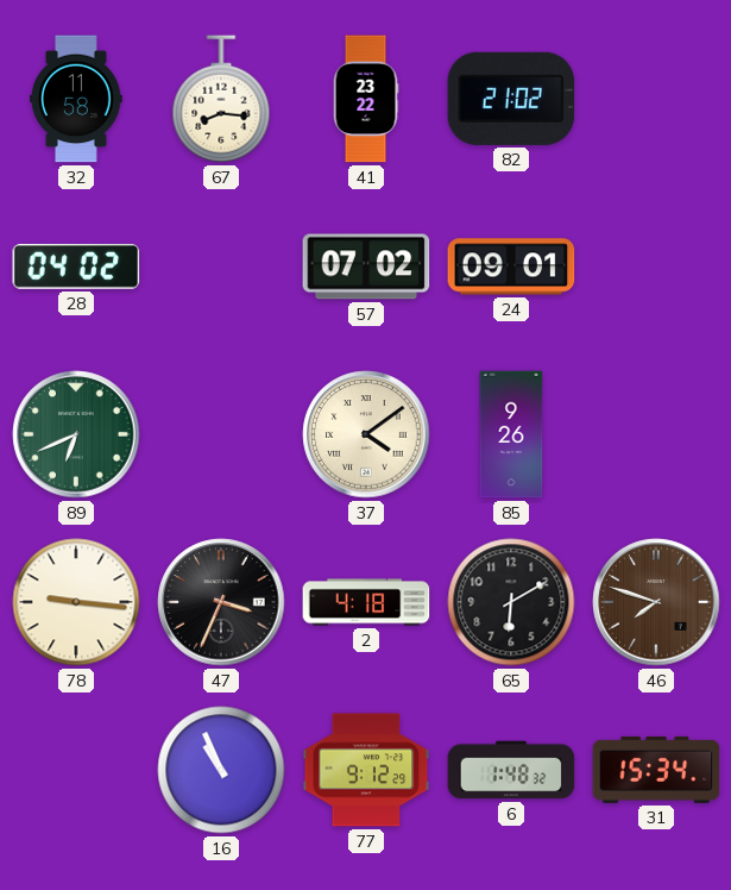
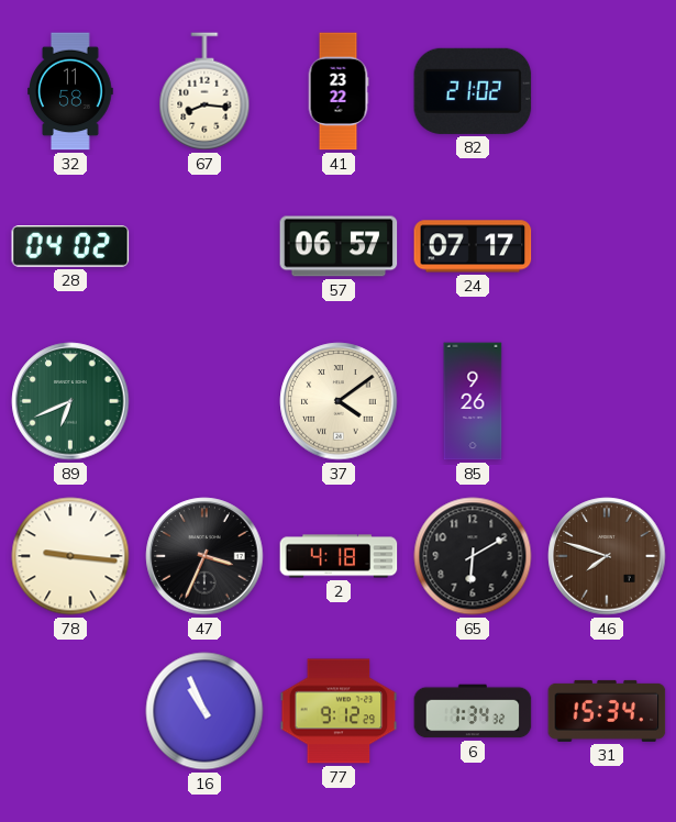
57: 07:02 -> 06:57
24: 09:01 -> 07:17
6: 1:48 -> 1:34
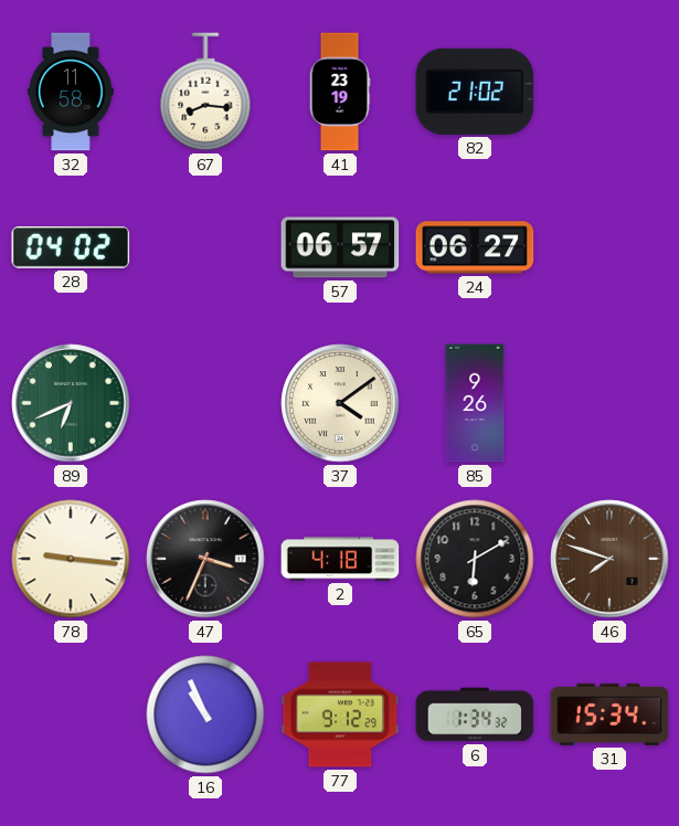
41: 23:22 -> 23:19
24: 07:17 -> 06:27
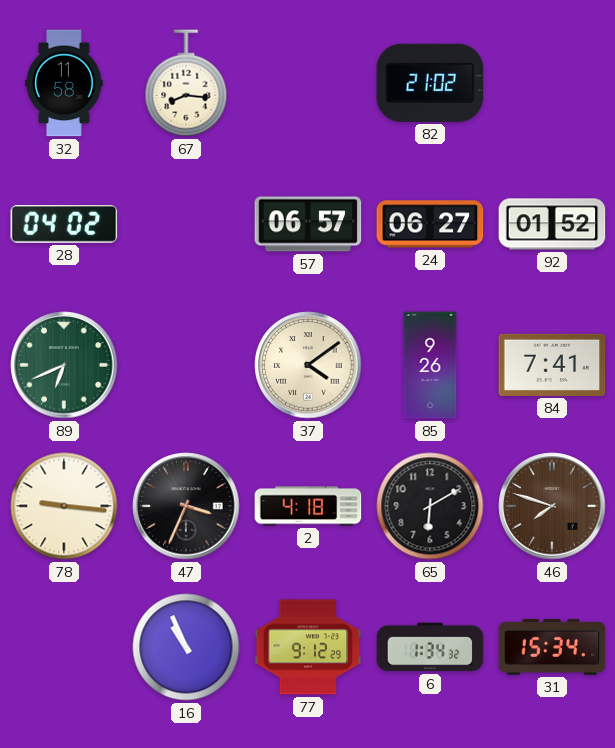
41: 23:19 -> none
92: none -> 01:52
84: none -> 7:41
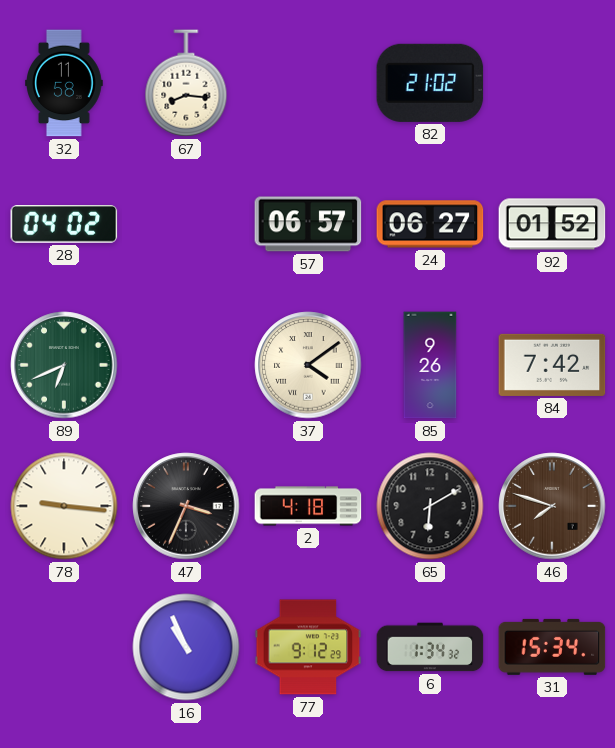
84: 7:41 -> 7:42
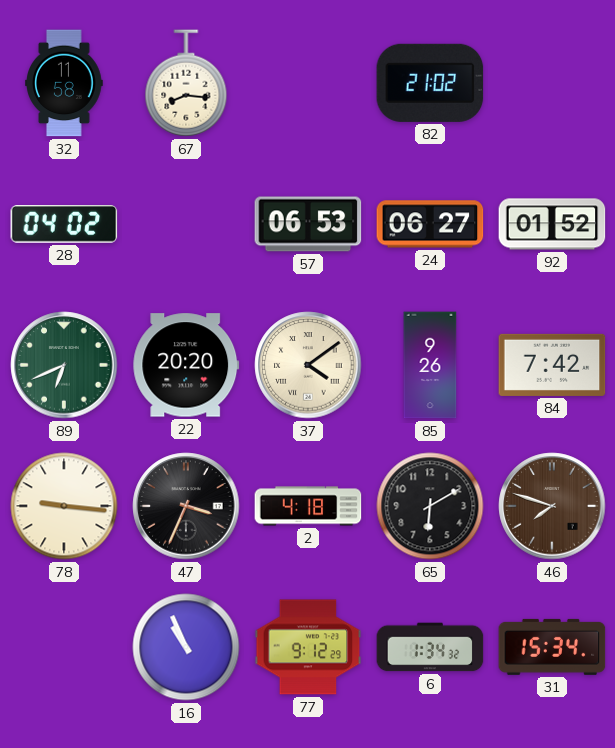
57: 06:57 -> 06:53
22: none -> 20:20
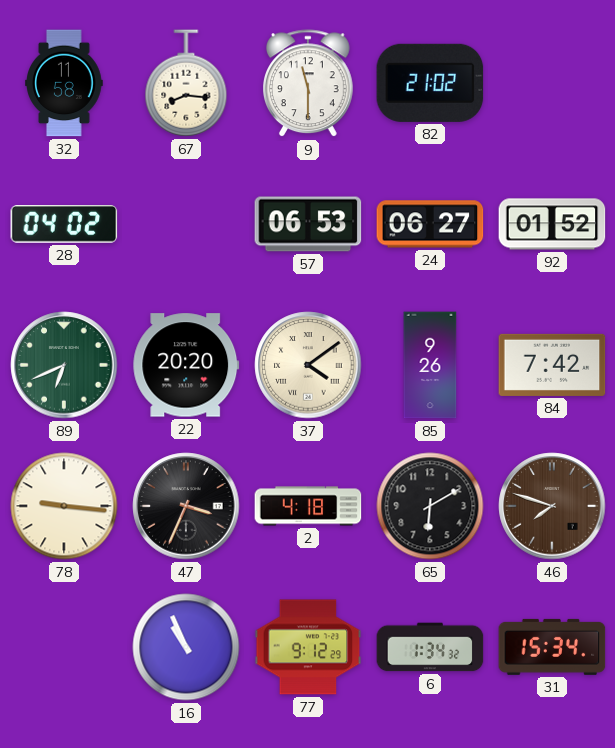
9: none -> 11:30
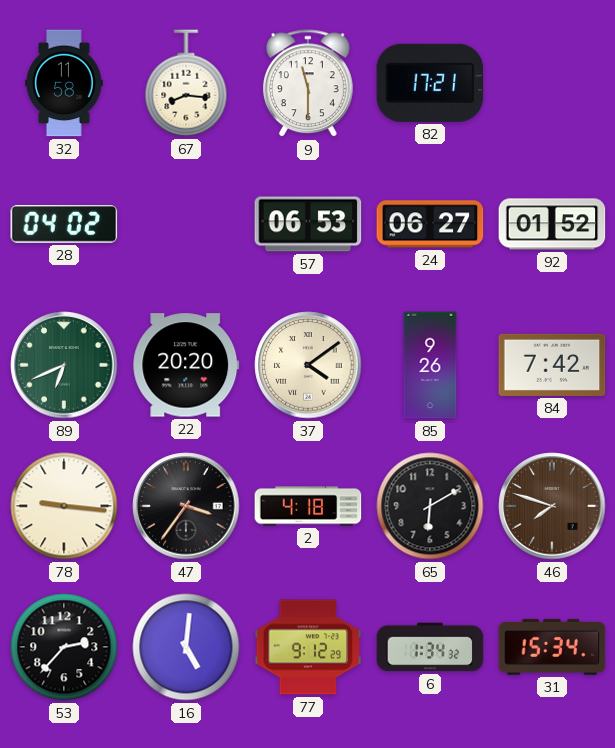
82: 21:02 -> 17:21
47: 3:34 -> 3:36
53: none -> 2:37
16: 10:56 -> 5:01
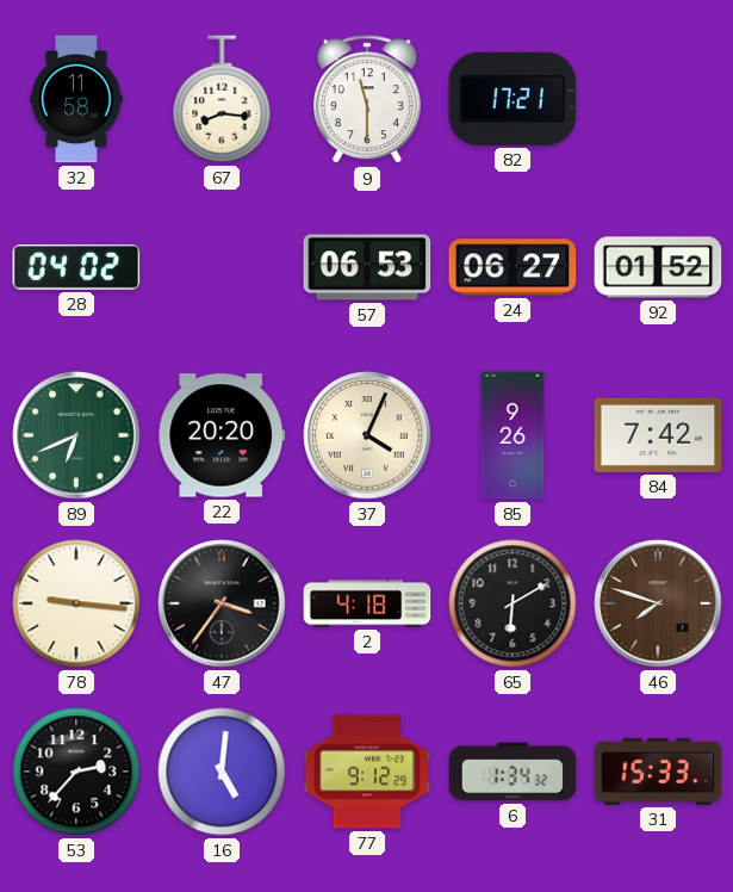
37: 4:09 -> 4:04
31: 15:34 -> 15:33
